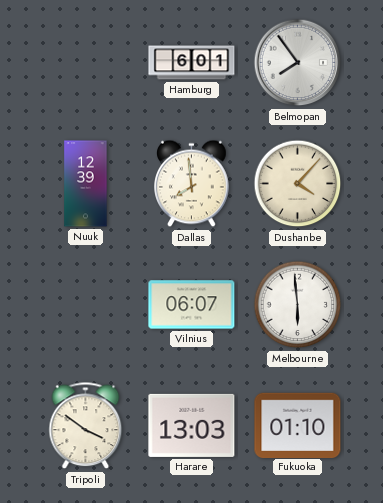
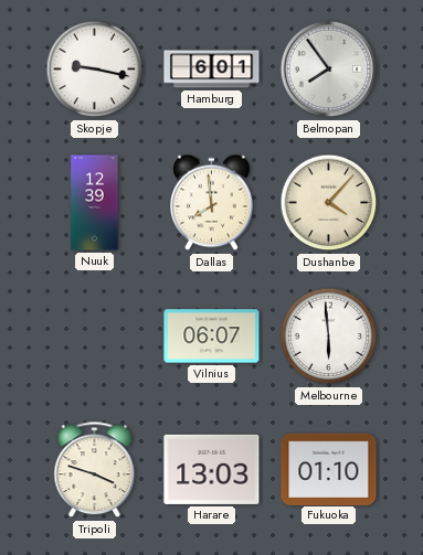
Skopje: none -> 9:17
Tripoli: 3:51 -> 3:48
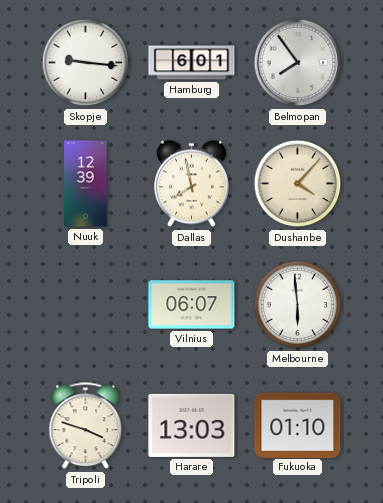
Skopje: 9:17 -> 9:16
Dallas: 7:59 -> 7:58
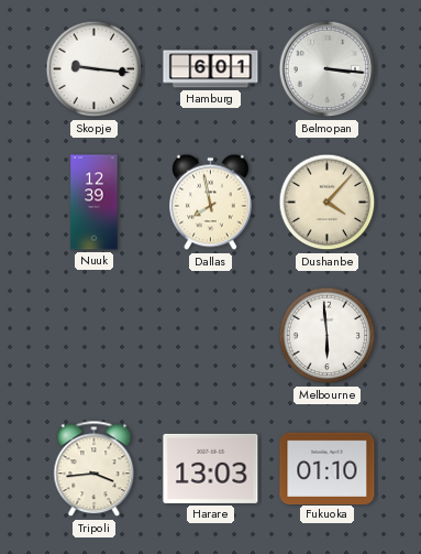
Belmopan: 7:54 -> 3:16
Vilnius: 06:07 -> none
Tripoli: 3:48 -> 3:44
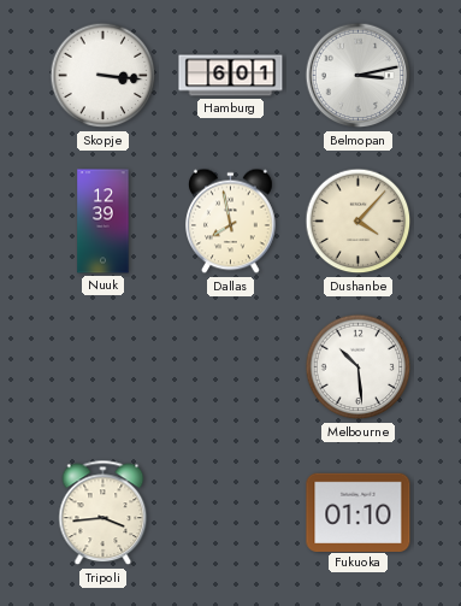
Skopje: 9:16 -> 3:16
Belmopan: 3:16 -> 3:13
Melbourne: 5:59 -> 10:29
Harare: 13:03 -> none
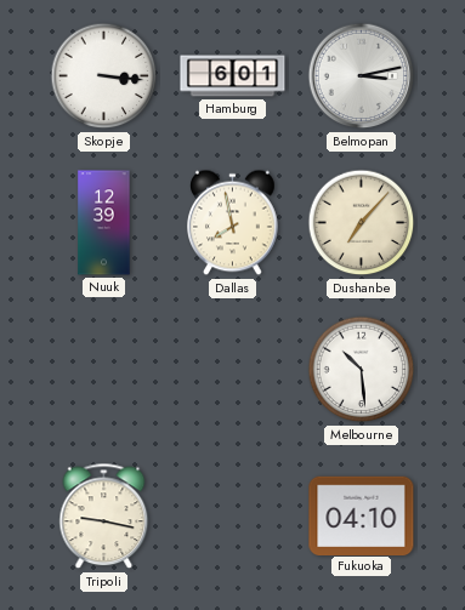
Dushanbe: 4:07 -> 7:07
Tripoli: 3:44 -> 9:17
Fukuoka: 01:10 -> 04:10
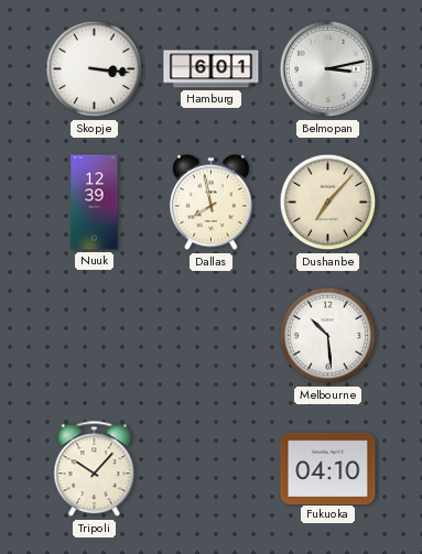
Tripoli: 9:17 -> 10:07
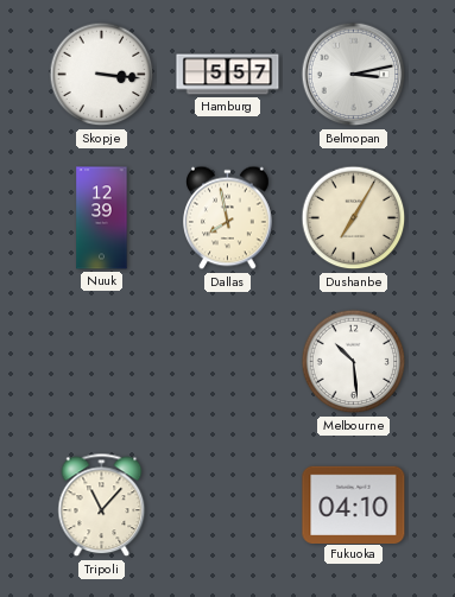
Hamburg: 6:01 -> 5:57
Dushanbe: 7:07 -> 7:05
Tripoli: 10:07 -> 11:07
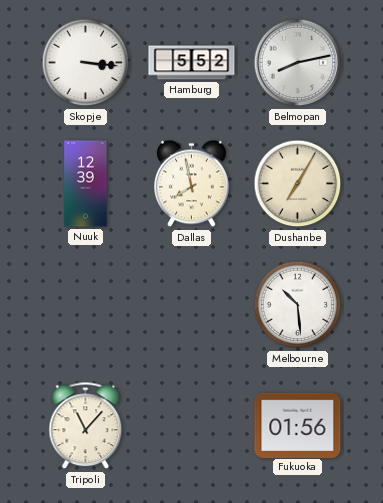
Hamburg: 5:57 -> 5:52
Belmopan: 3:13 -> 8:13
Fukuoka: 04:10 -> 01:56
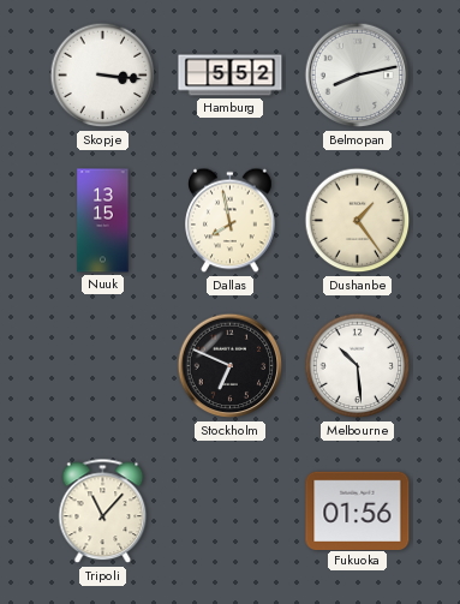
Nuuk: 12:39 -> 13:15
Dushanbe: 7:05 -> 1:24
Stockholm: none -> 6:49
